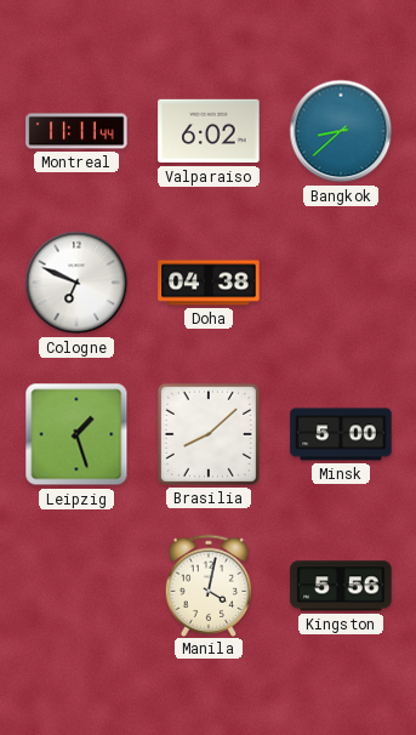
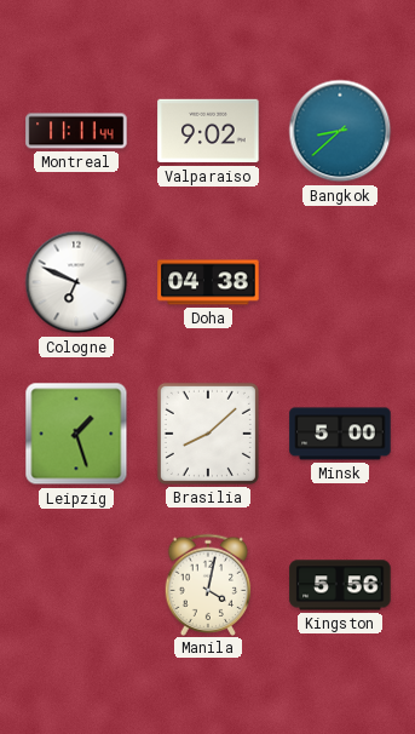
Valparaiso: 6:02 -> 9:02
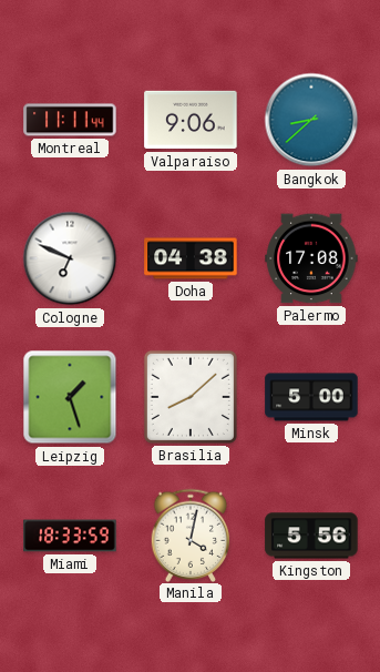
Valparaiso: 9:02 -> 9:06
Palermo: none -> 17:08
Miami: none -> 18:33
